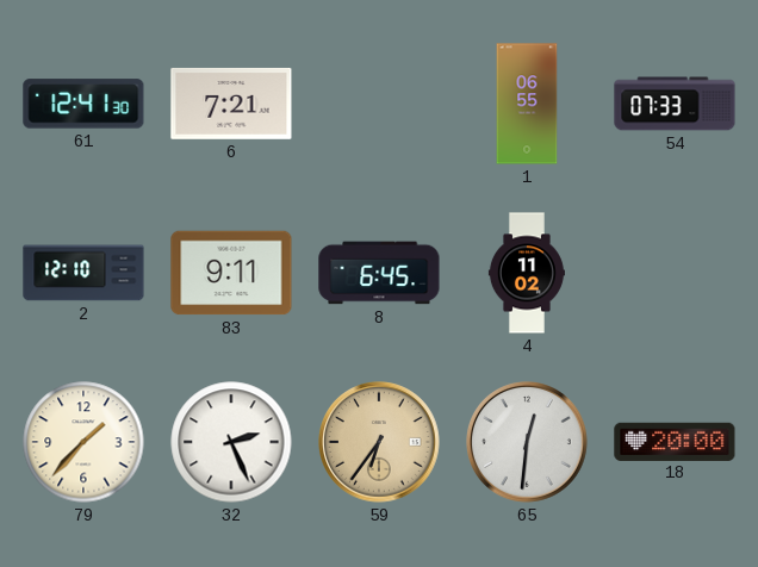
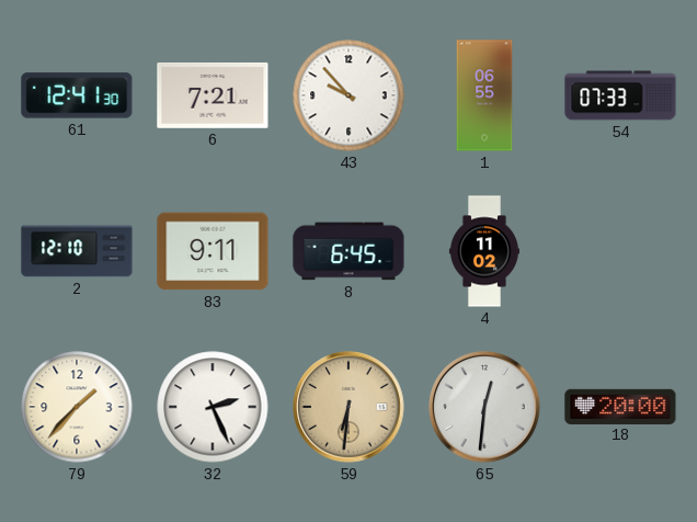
43: none -> 9:53
59: 6:36 -> 6:31
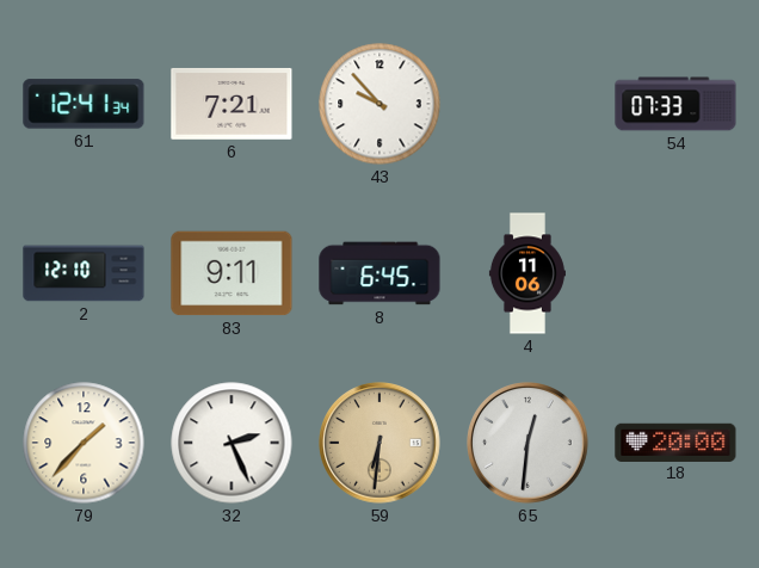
61: 12:41:30 -> 12:41:34
1: 06:55 -> none
4: 11:02 -> 11:06
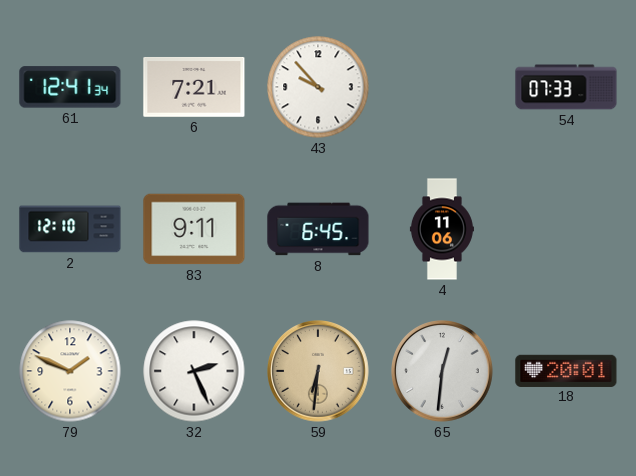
79: 1:37 -> 1:49
18: 20:00 -> 20:01
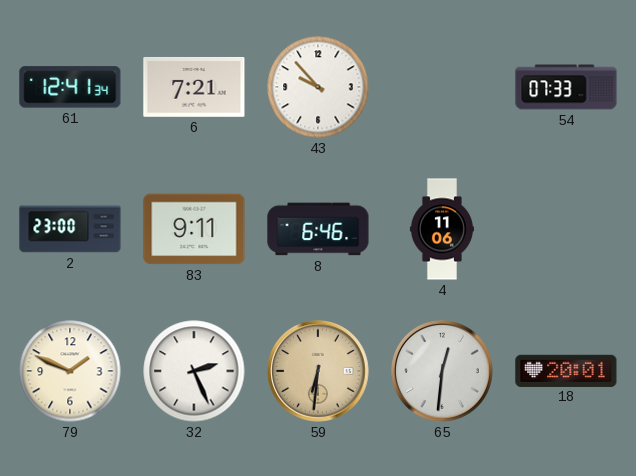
2: 12:10 -> 23:00
8: 6:45 -> 6:46
